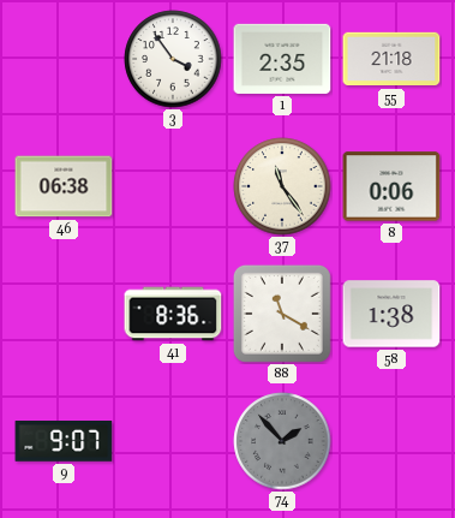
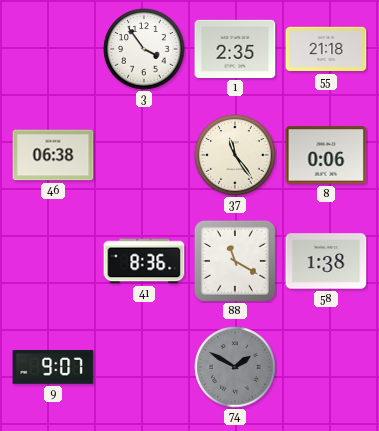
74: 1:53 -> 1:50
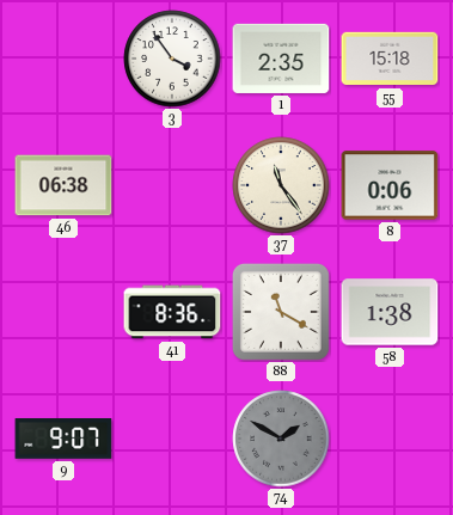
55: 21:18 -> 15:18
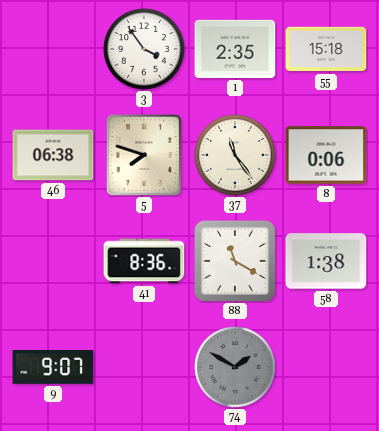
5: none -> 7:48
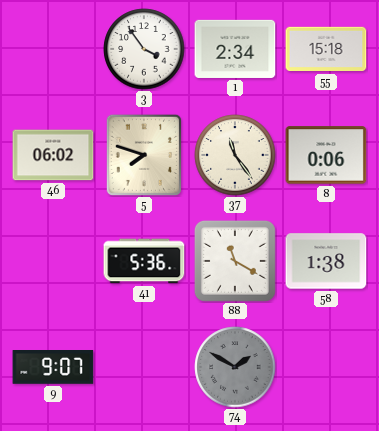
1: 2:35 -> 2:34
46: 06:38 -> 06:02
41: 8:36 -> 5:36
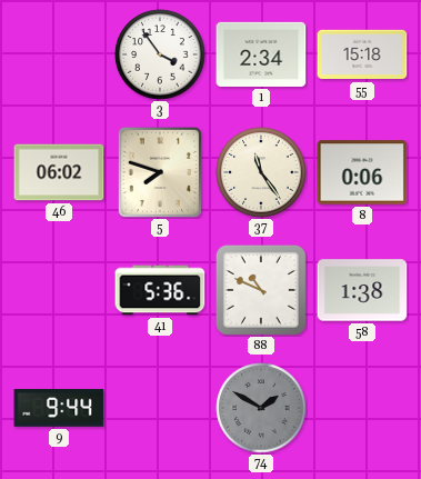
88: 11:20 -> 10:49
9: 9:07 -> 9:44
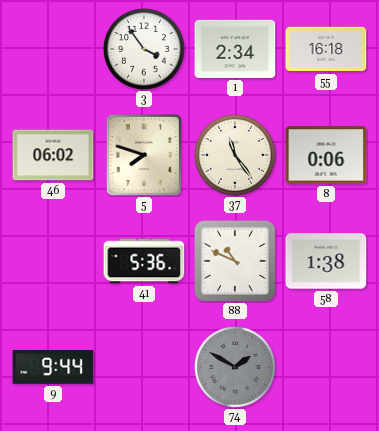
55: 15:18 -> 16:18
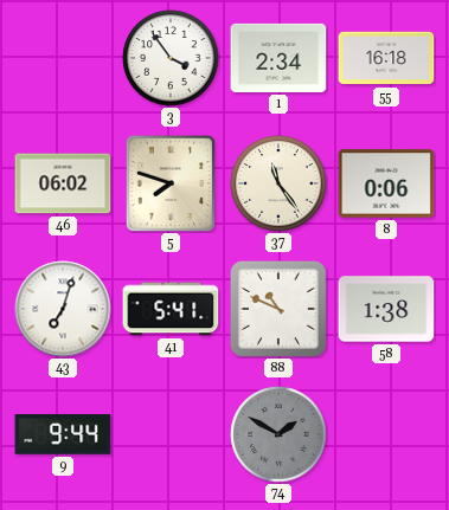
43: none -> 7:03
41: 5:36 -> 5:41
